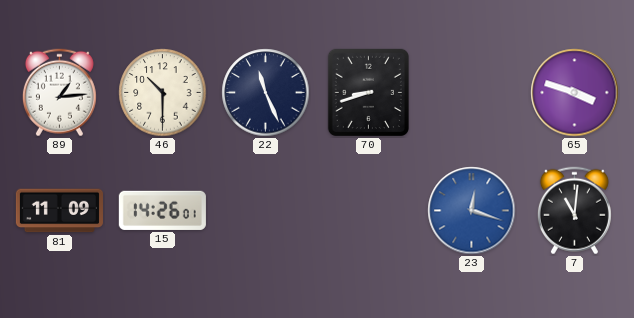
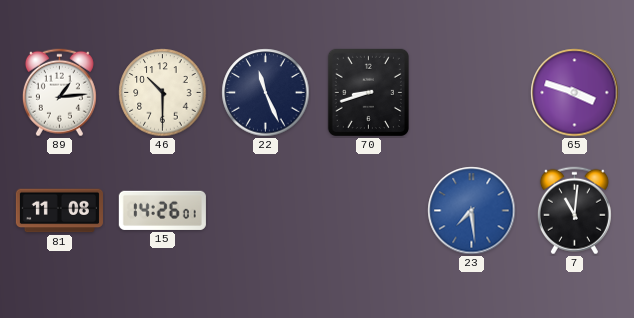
81: 11:09 -> 11:08
23: 12:18 -> 7:29
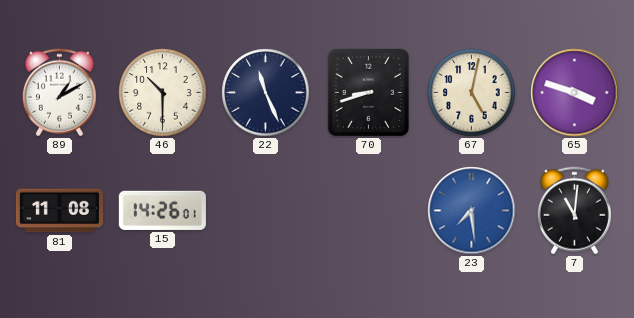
89: 1:14 -> 1:10
67: none -> 5:02
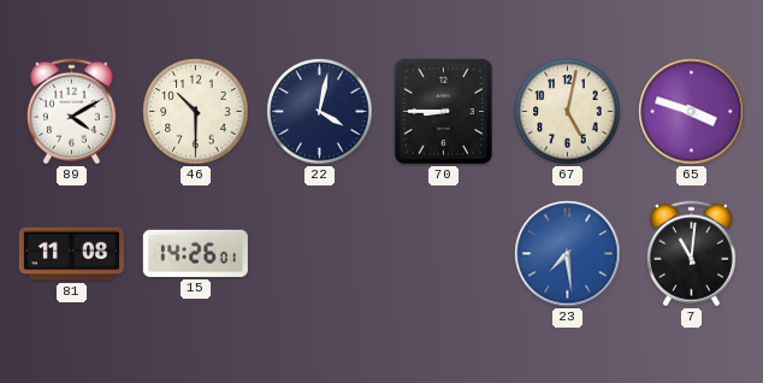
89: 1:10 -> 4:10
22: 11:26 -> 4:02
70: 8:42 -> 8:45
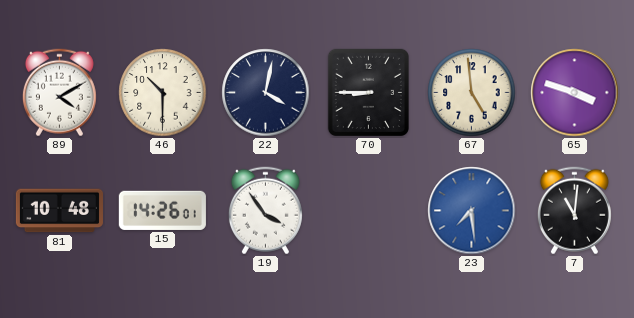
67: 5:02 -> 4:59
81: 11:08 -> 10:48
19: none -> 3:54
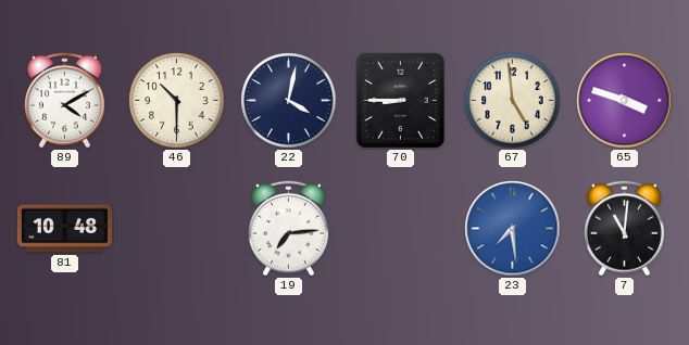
15: 14:26 -> none
19: 3:54 -> 7:14
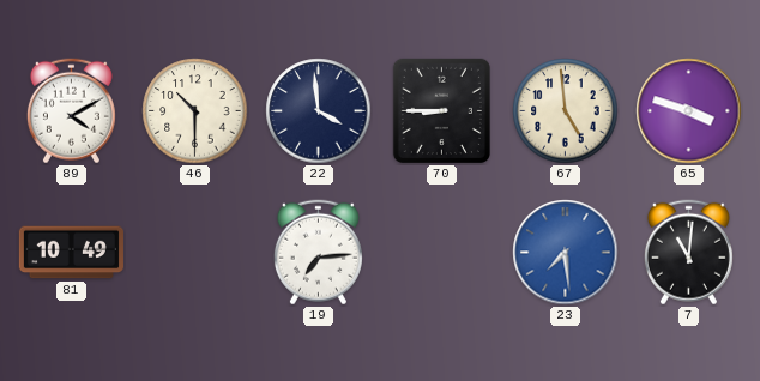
22: 4:02 -> 3:59
81: 10:48 -> 10:49
